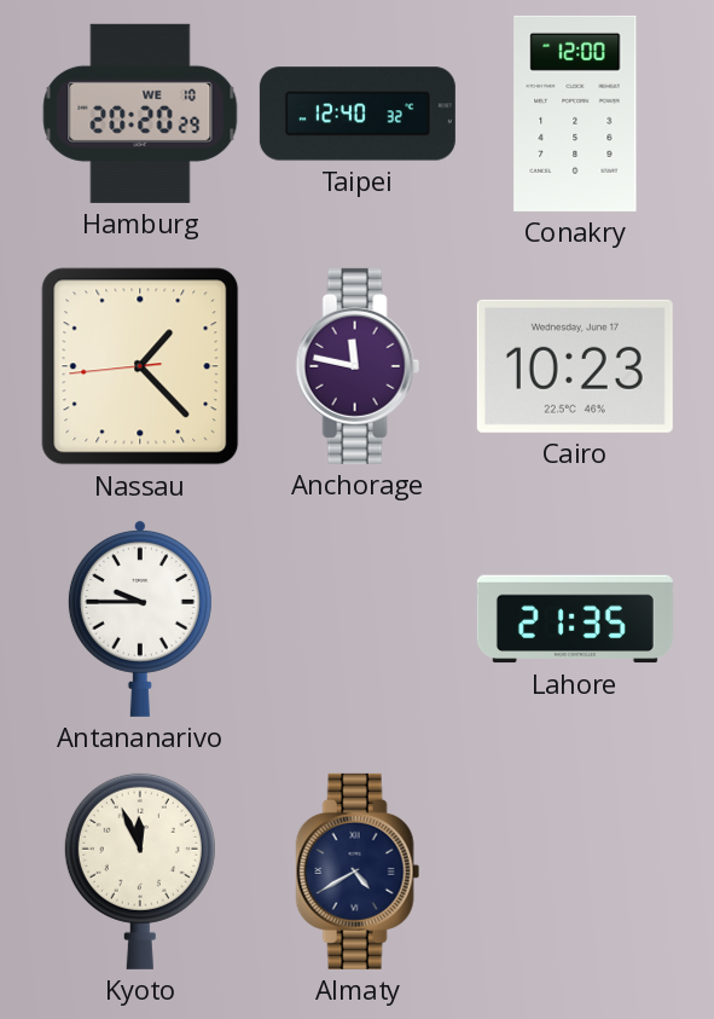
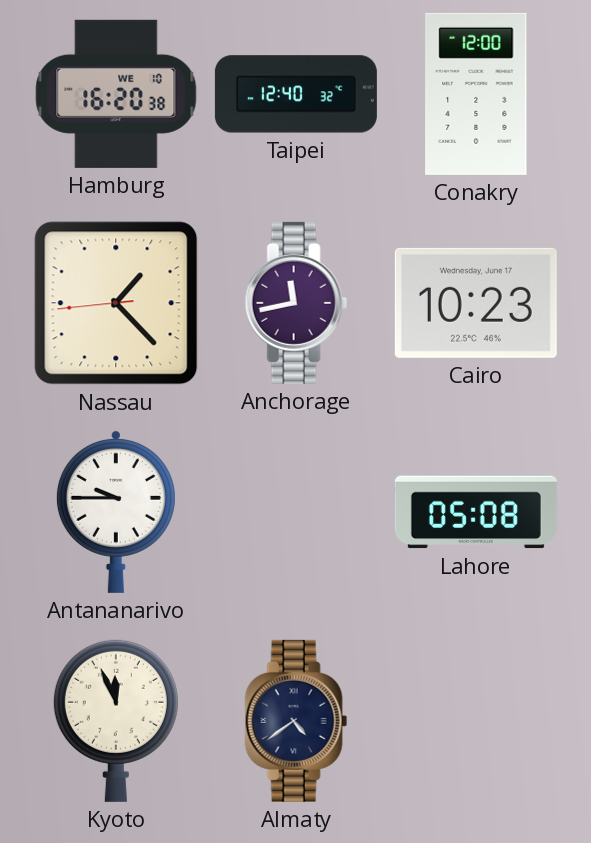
Hamburg: 20:20 -> 16:20
Anchorage: 11:47 -> 11:43
Lahore: 21:35 -> 05:08
Almaty: 4:40 -> 4:39
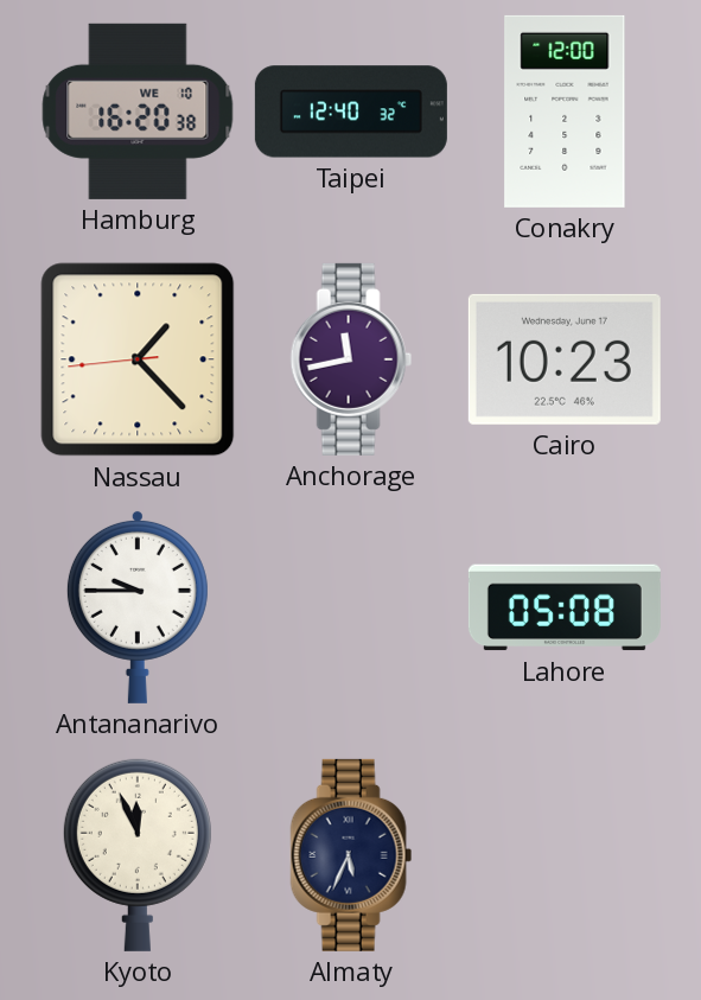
Almaty: 4:39 -> 5:34
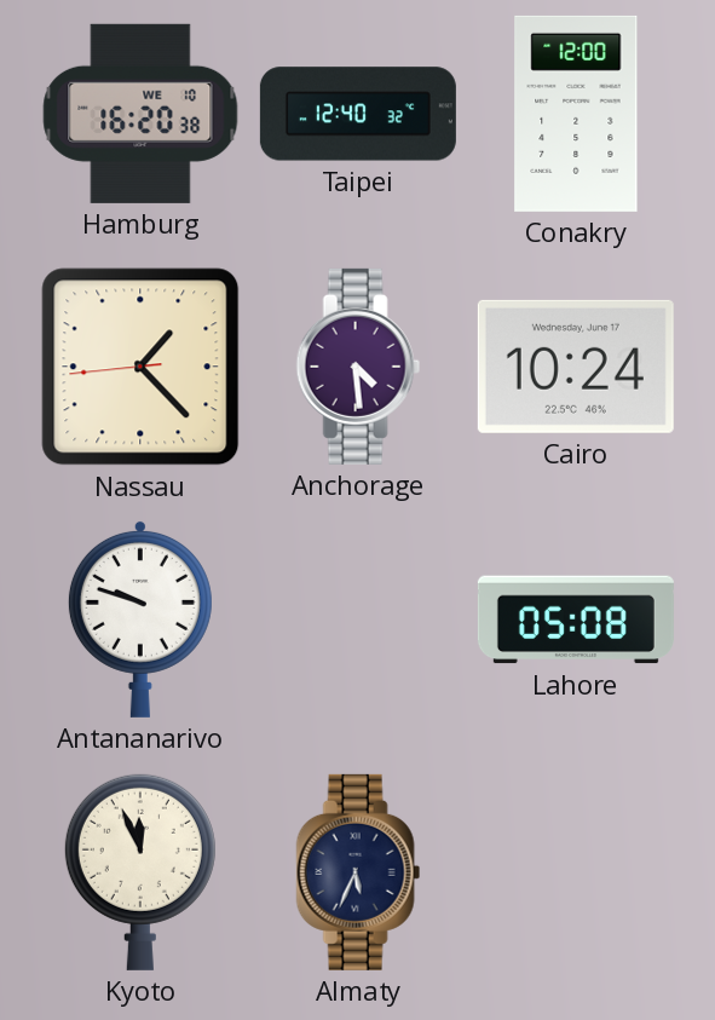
Anchorage: 11:43 -> 4:29
Cairo: 10:23 -> 10:24
Antananarivo: 9:45 -> 9:48
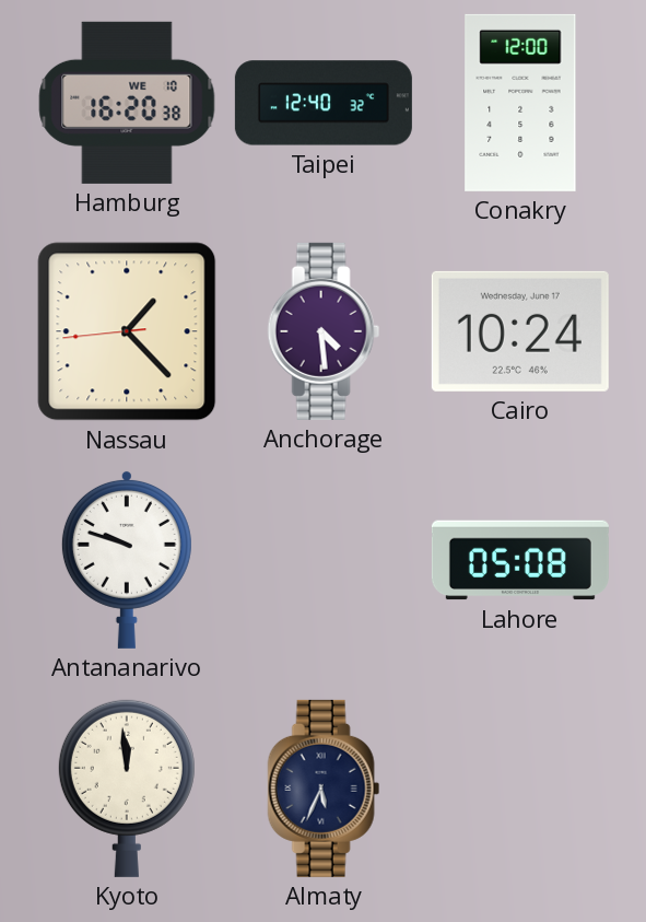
Kyoto: 11:56 -> 11:59
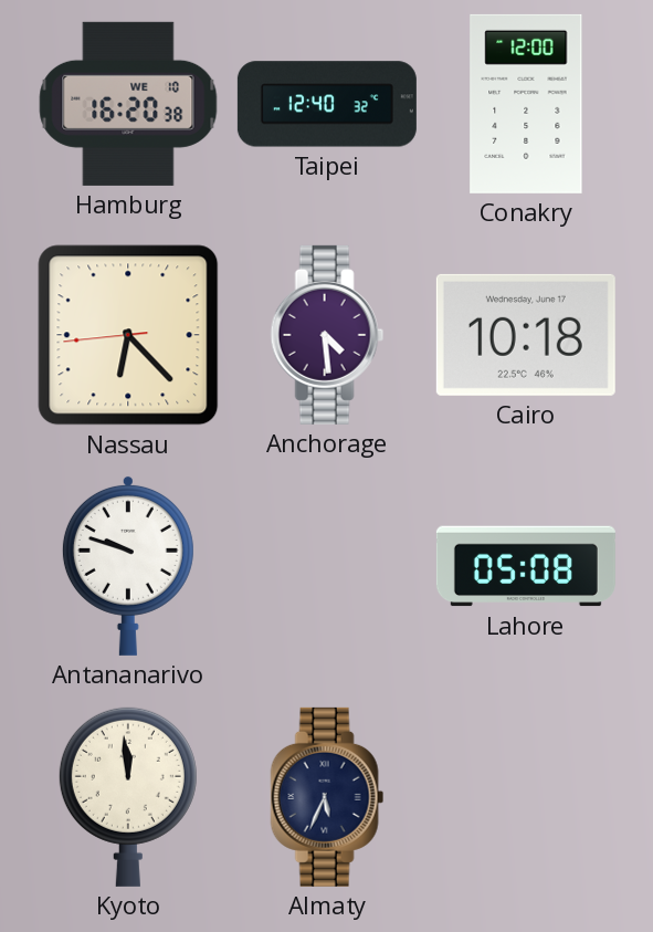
Nassau: 1:22 -> 6:22
Cairo: 10:24 -> 10:18
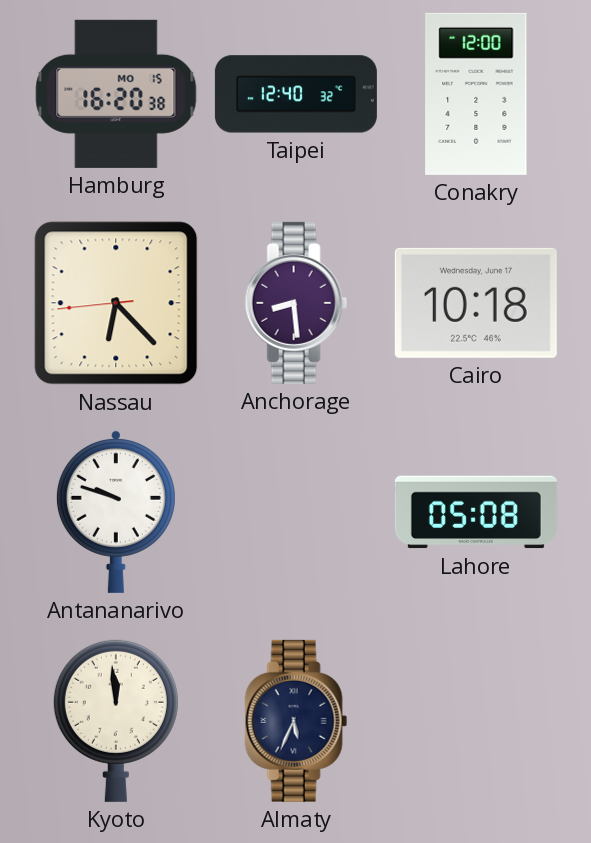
Hamburg date: WE 10 -> MO 15
Anchorage: 4:29 -> 8:29
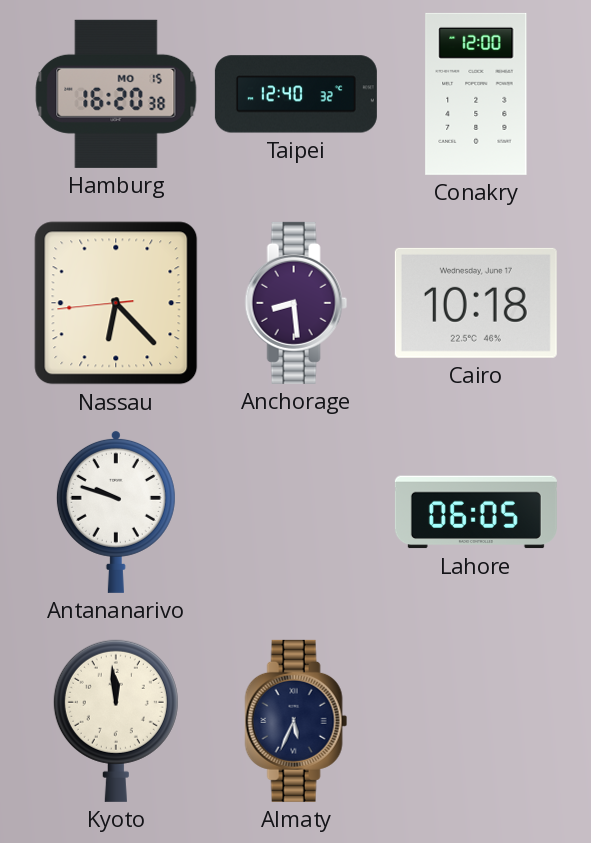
Lahore: 05:08 -> 06:05
